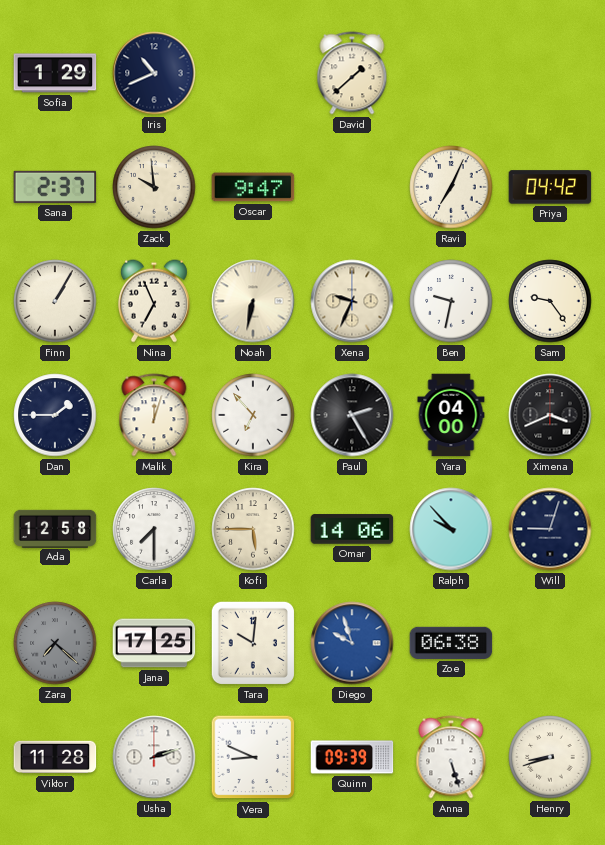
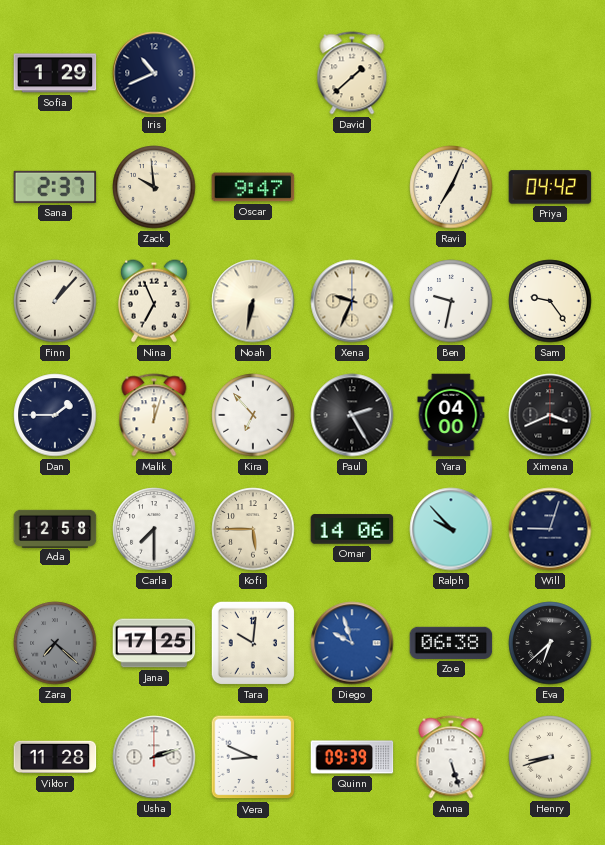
Finn: 1:05 -> 1:07
Eva: none -> 6:38
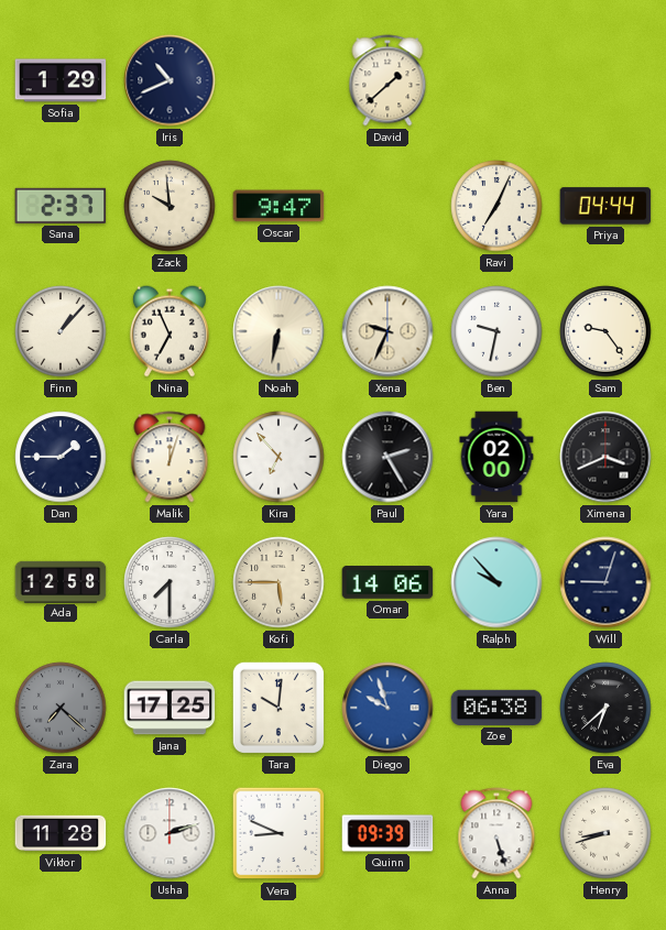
Priya: 04:42 -> 04:44
Yara: 04:00 -> 02:00
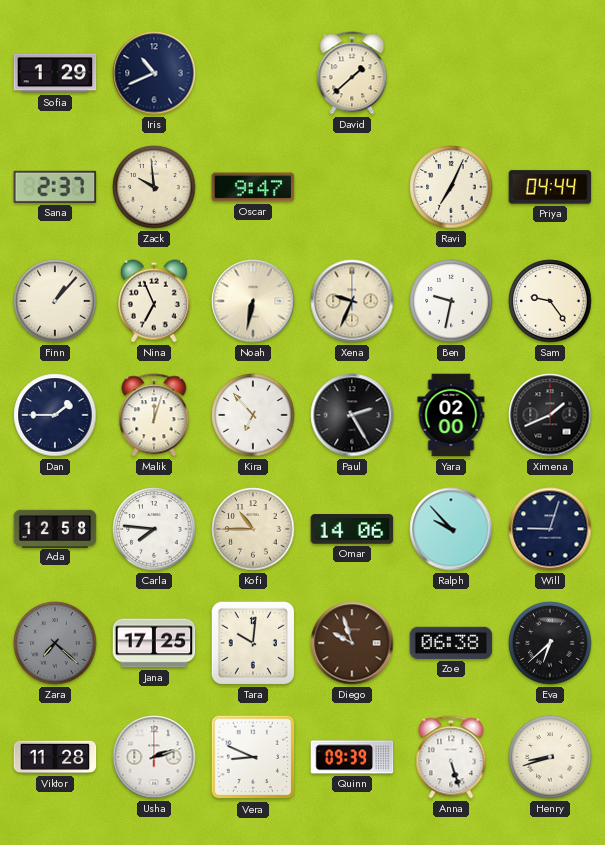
Ximena: 3:41 -> 1:41
Carla: 7:30 -> 7:46
Kofi: 5:45 -> 10:45
Diego dial: blue -> brown
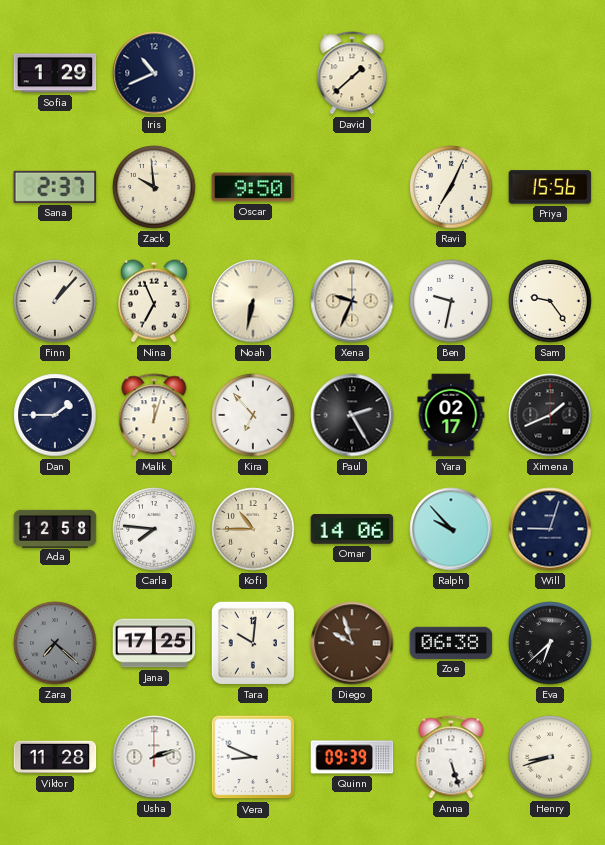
Oscar: 9:47 -> 9:50
Priya: 04:44 -> 15:56
Yara: 02:00 -> 02:17
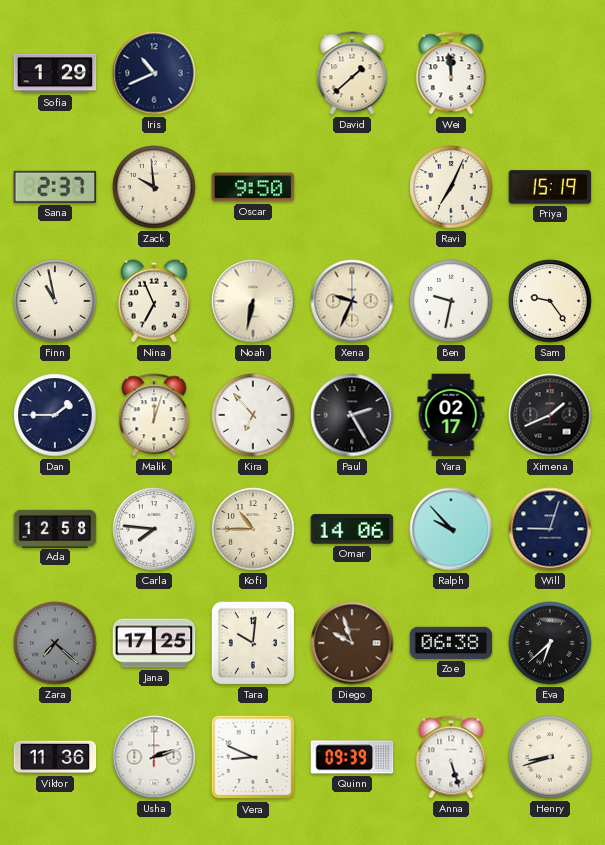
Wei: none -> 11:59
Priya: 15:56 -> 15:19
Finn: 1:07 -> 10:58
Viktor: 11:28 -> 11:36
